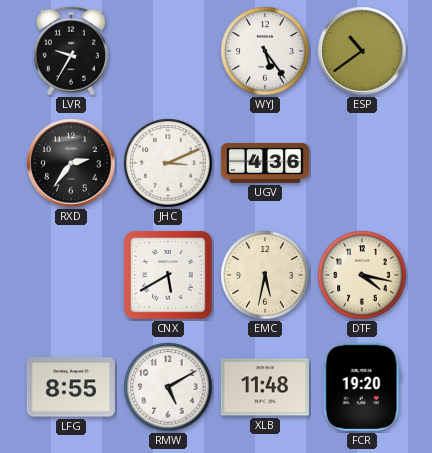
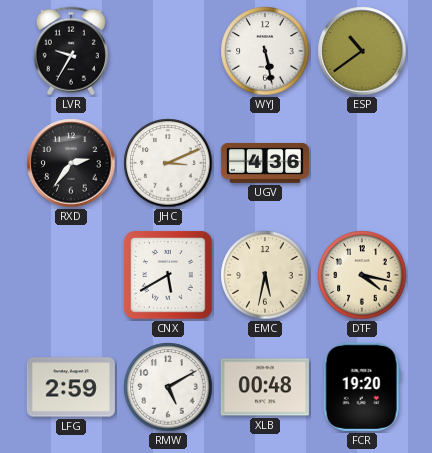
WYJ: 5:24 -> 5:28
LFG: 8:55 -> 2:59
XLB: 11:48 -> 00:48
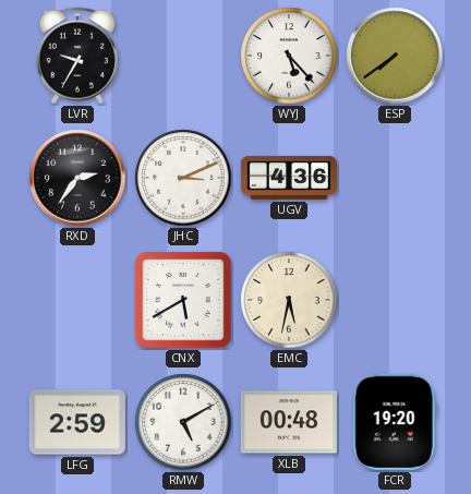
WYJ: 5:28 -> 5:23
ESP: 10:39 -> 7:39
DTF: 4:17 -> none
